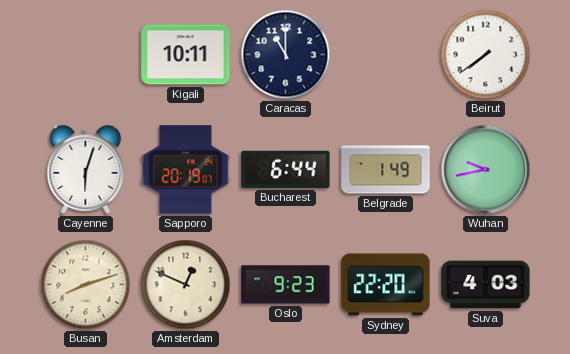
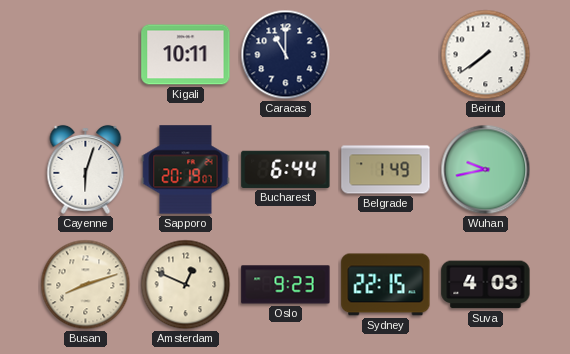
Sydney: 22:20 -> 22:15
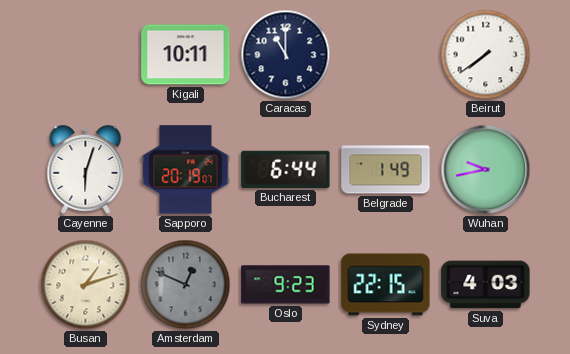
Busan: 8:12 -> 1:12
Amsterdam dial: cream -> grey
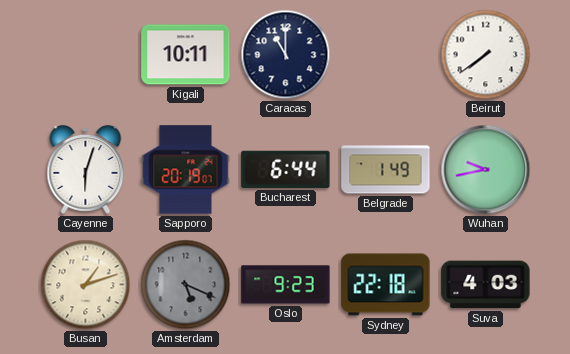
Amsterdam: 12:49 -> 5:19
Sydney: 22:15 -> 22:18
